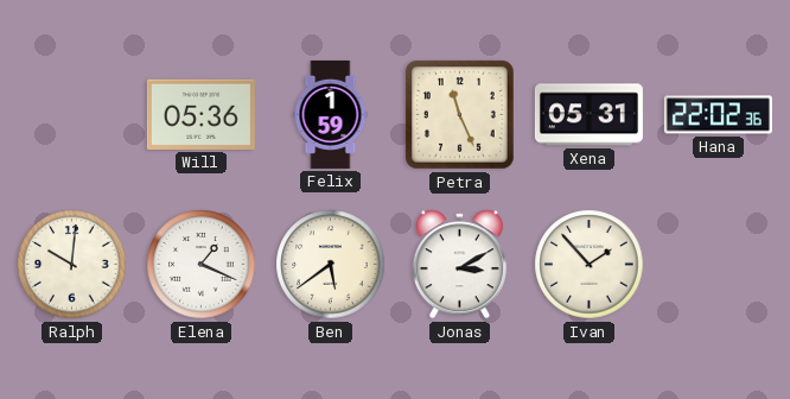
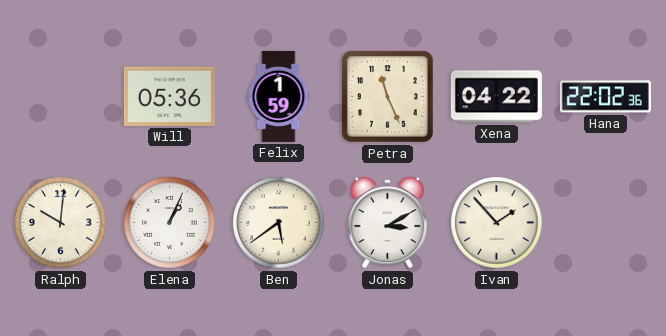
Xena: 05:31 -> 04:22
Elena: 1:19 -> 1:04
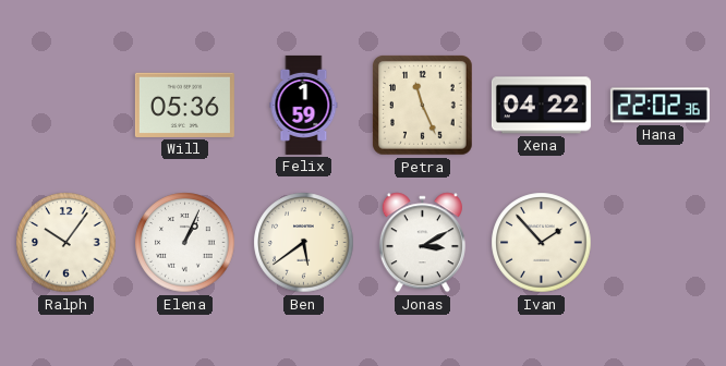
Ralph: 10:01 -> 10:06
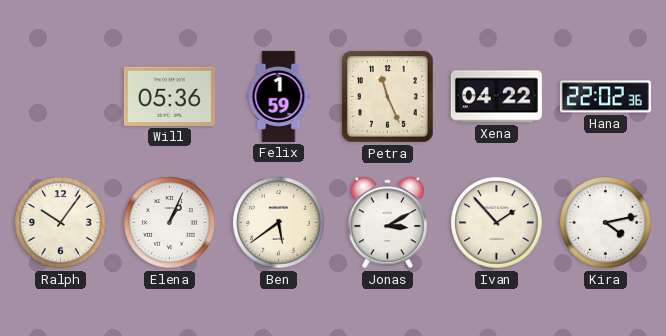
Kira: none -> 4:13
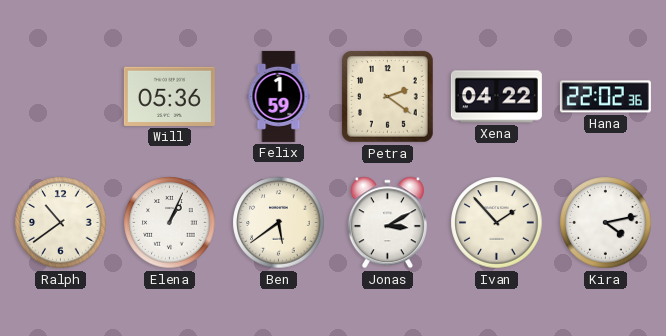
Petra: 11:26 -> 2:21
Ralph: 10:06 -> 10:39
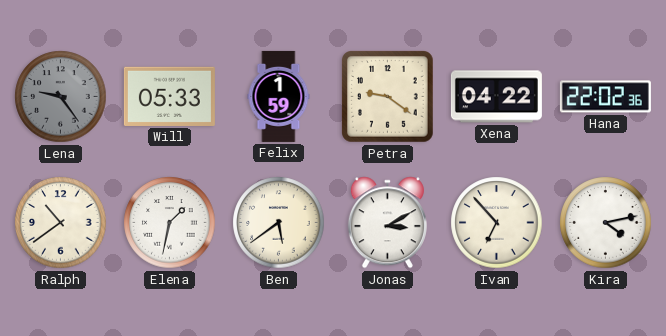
Lena: none -> 9:24
Will: 05:36 -> 05:33
Petra: 2:21 -> 9:21
Elena: 1:04 -> 1:32
Ivan: 1:53 -> 6:53
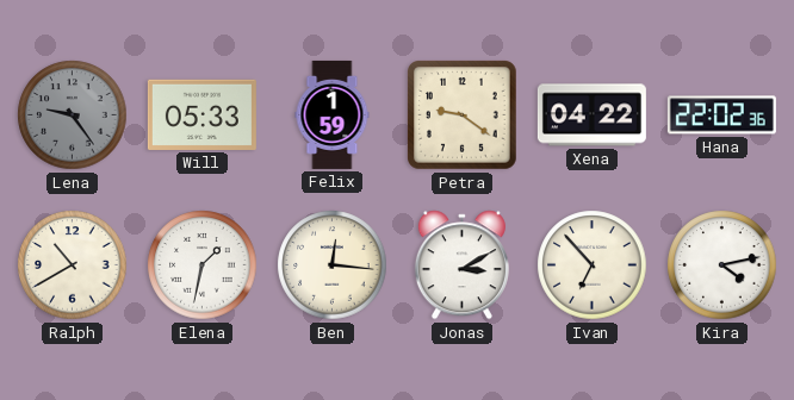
Ralph: 10:39 -> 10:40
Ben: 5:39 -> 12:16
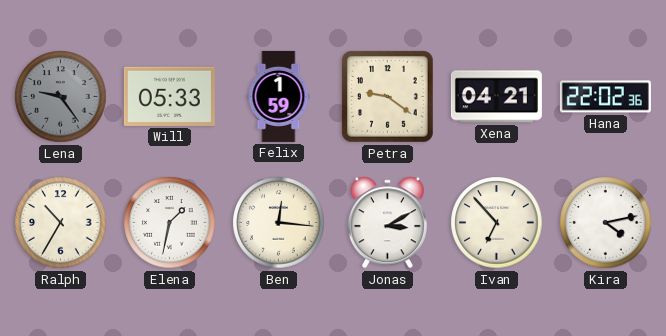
Xena: 04:22 -> 04:21
Ralph: 10:40 -> 10:35
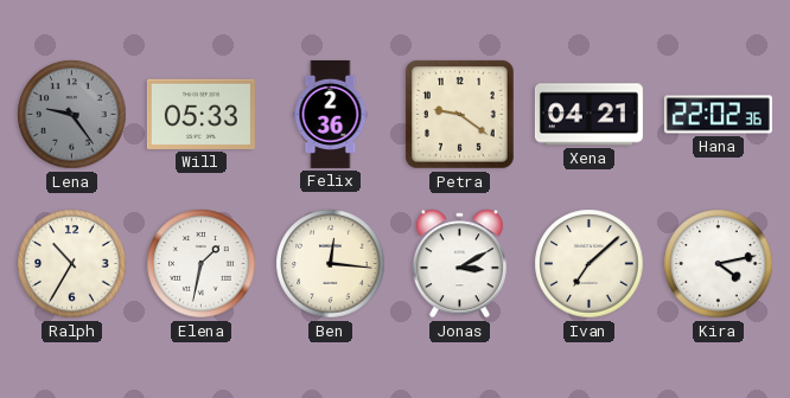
Felix: 1:59 -> 2:36
Ivan: 6:53 -> 7:08
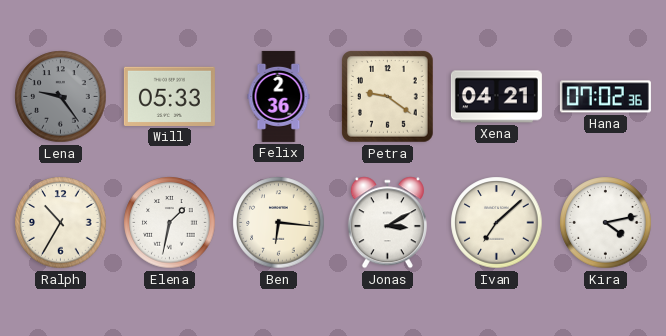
Hana: 22:02 -> 07:02
Ben: 12:16 -> 6:16
